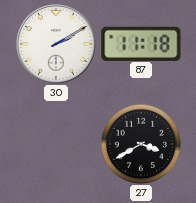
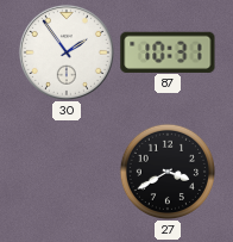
30: 2:10 -> 1:54
87: 11:18 -> 10:31
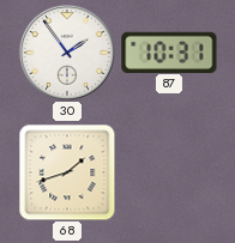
68: none -> 1:42
27: 3:40 -> none
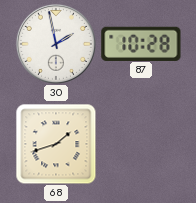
30: 1:54 -> 1:58
87: 10:31 -> 10:28
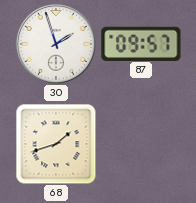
30: 1:58 -> 1:57
87: 10:28 -> 09:57
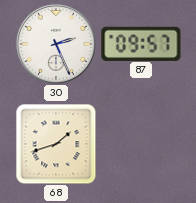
30: 1:57 -> 2:26
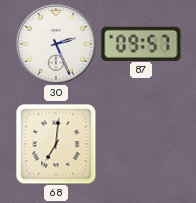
68: 1:42 -> 7:01
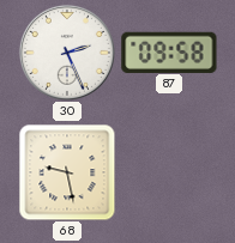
87: 09:57 -> 09:58
68: 7:01 -> 9:28
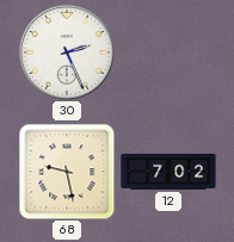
87: 09:58 -> none
12: none -> 7:02
